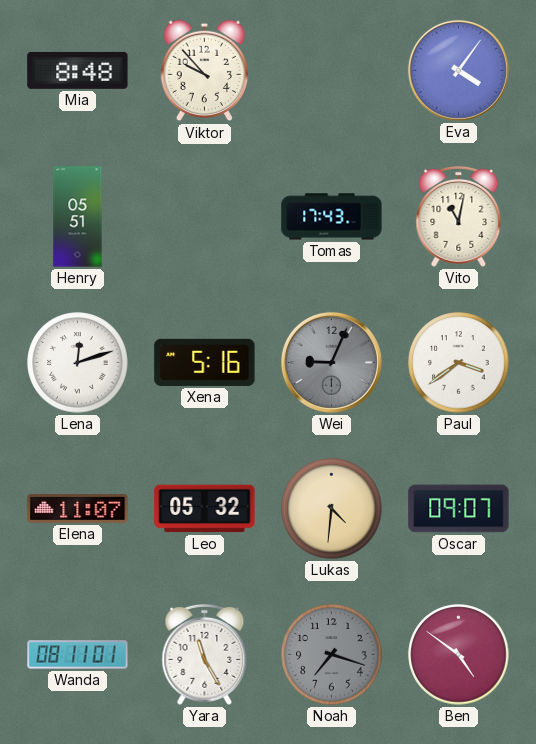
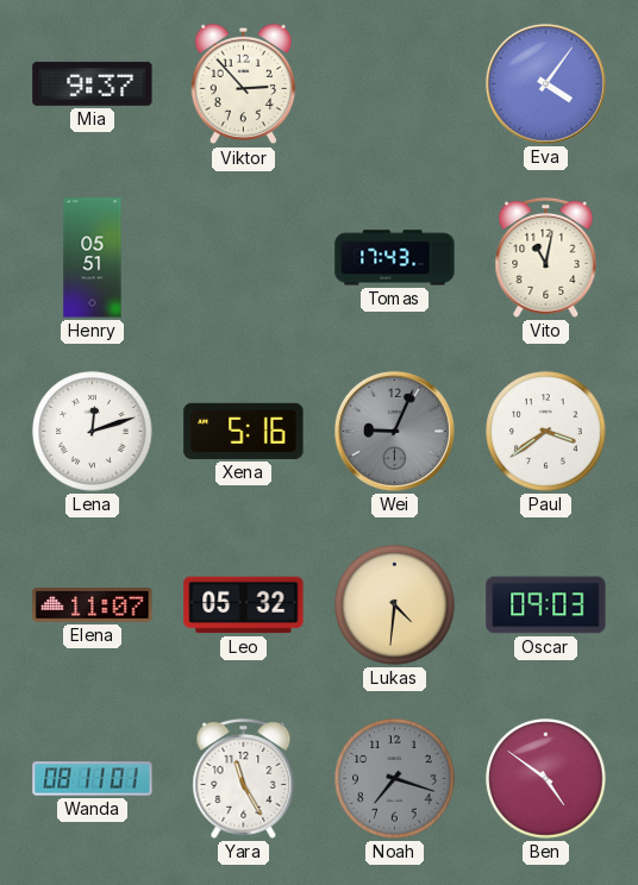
Mia: 8:48 -> 9:37
Viktor: 9:53 -> 2:53
Oscar: 09:07 -> 09:03
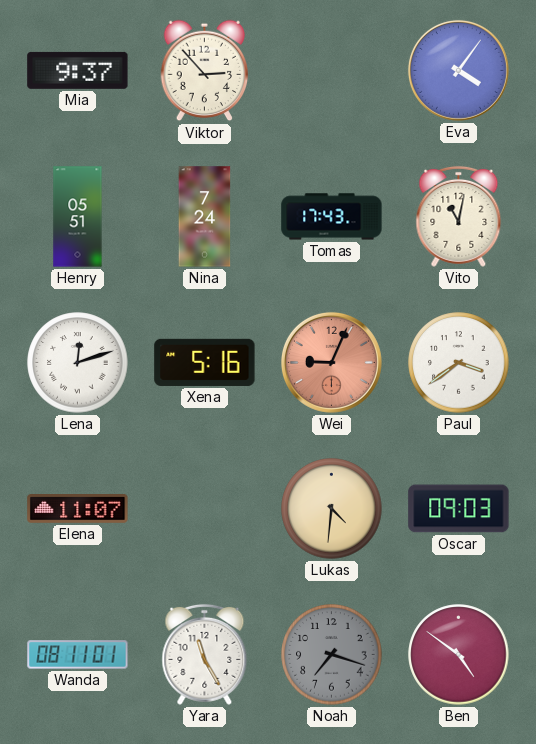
Nina: none -> 7:24
Wei dial: grey -> salmon
Leo: 05:32 -> none
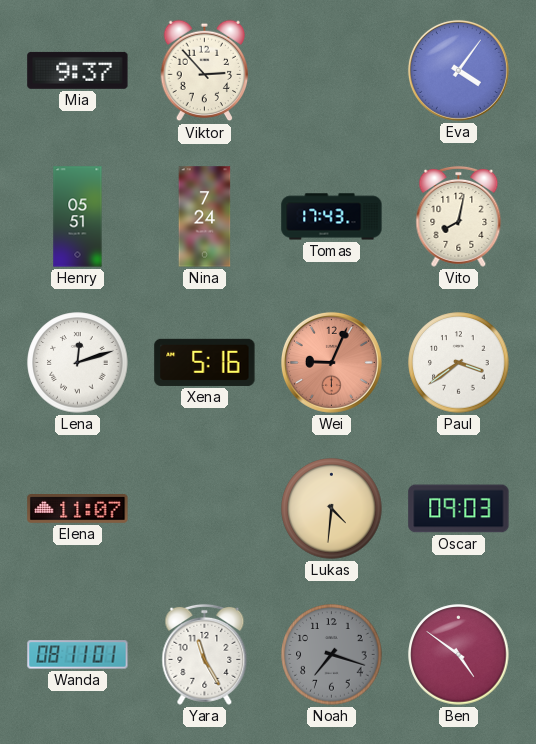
Vito: 11:02 -> 8:02
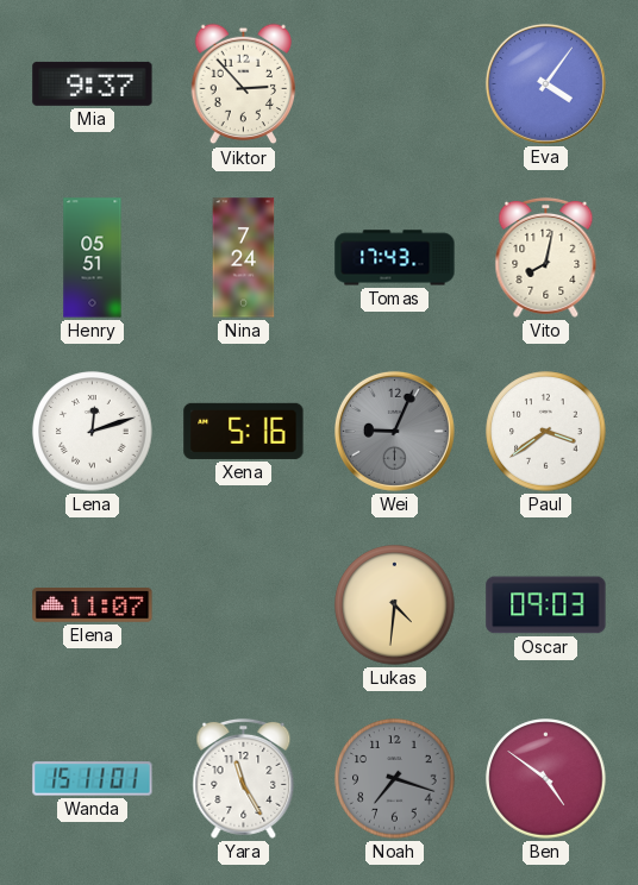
Wei dial: salmon -> grey
Wanda: 08:11 -> 15:11
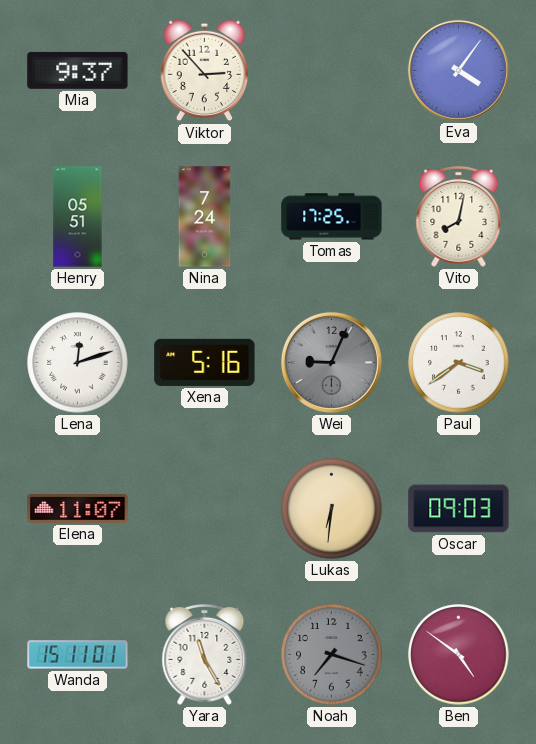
Tomas: 17:43 -> 17:25
Lukas: 4:31 -> 6:31
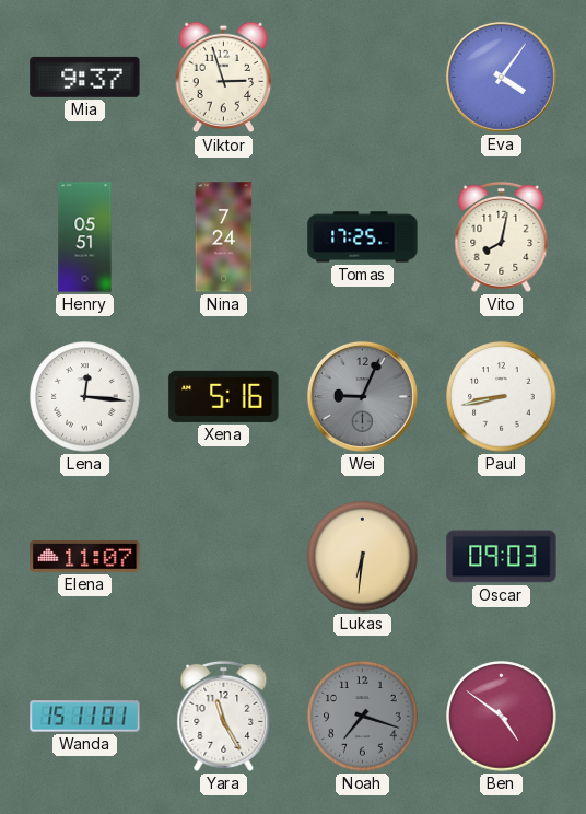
Viktor: 2:53 -> 2:57
Lena: 12:12 -> 12:16
Paul: 3:39 -> 8:43
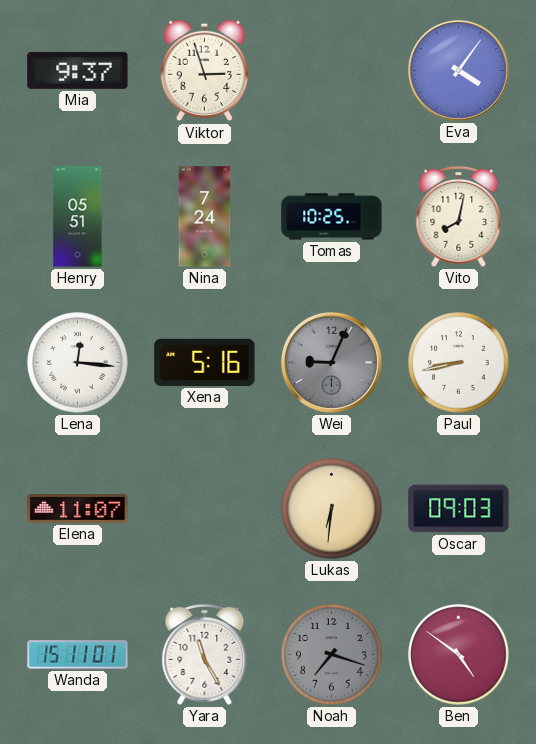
Tomas: 17:25 -> 10:25
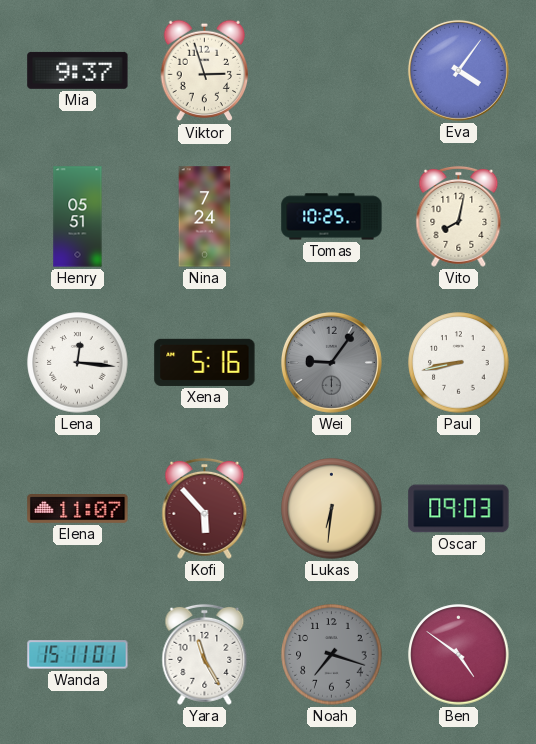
Wei: 9:04 -> 9:06
Kofi: none -> 5:53
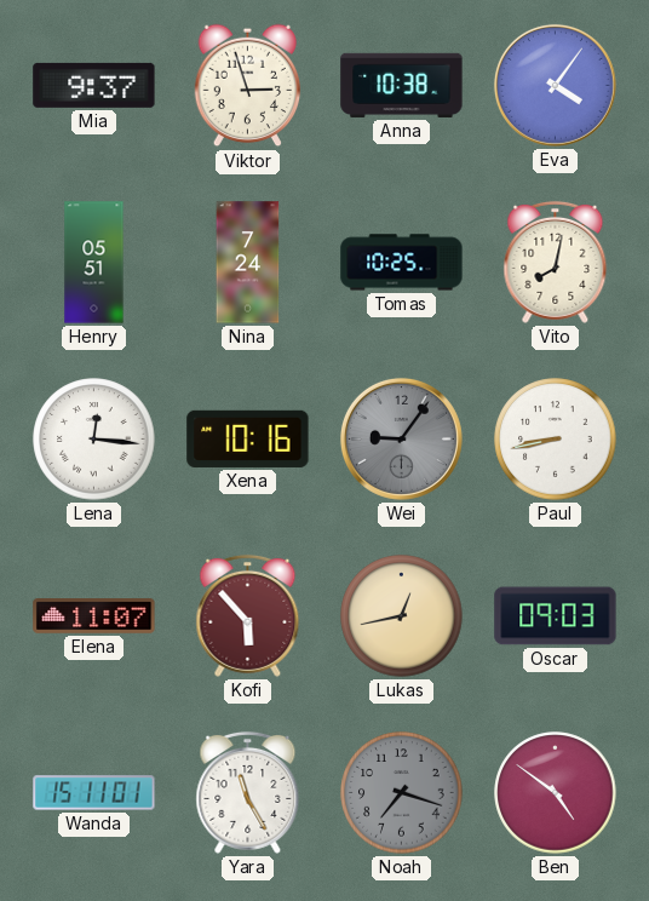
Anna: none -> 10:38
Xena: 5:16 -> 10:16
Lukas: 6:31 -> 12:43
